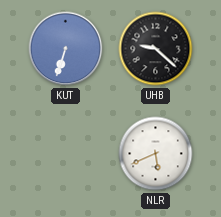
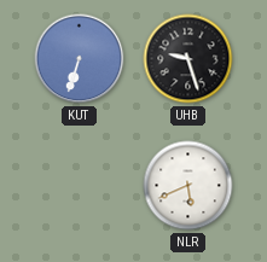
UHB: 9:22 -> 9:27
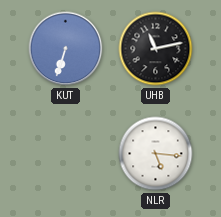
UHB: 9:27 -> 11:13
NLR: 5:41 -> 5:16
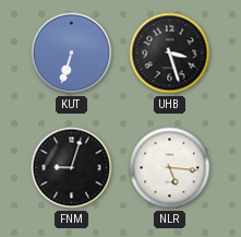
UHB: 11:13 -> 3:27
FNM: none -> 9:03
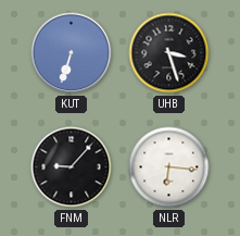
FNM: 9:03 -> 9:07
NLR: 5:16 -> 6:16
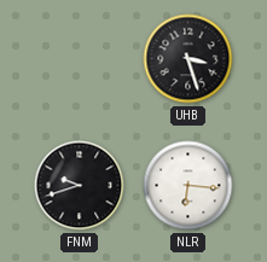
KUT: 6:33 -> none
FNM: 9:07 -> 9:42
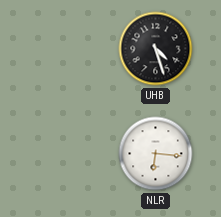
UHB: 3:27 -> 4:27
FNM: 9:42 -> none
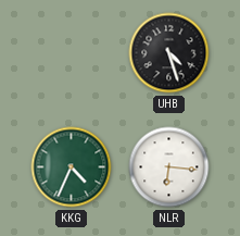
KKG: none -> 4:34
